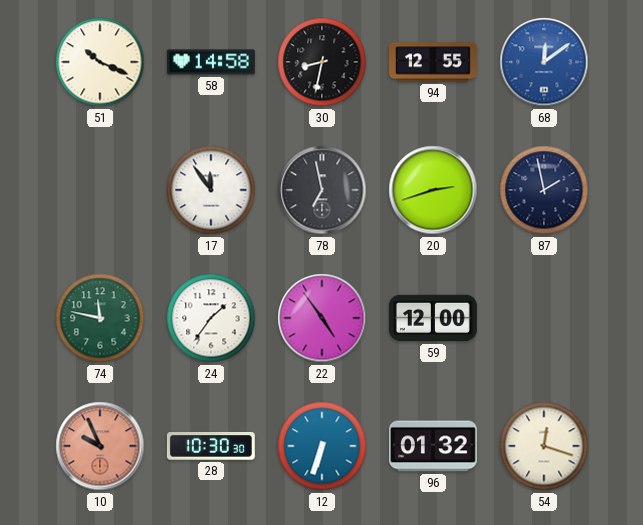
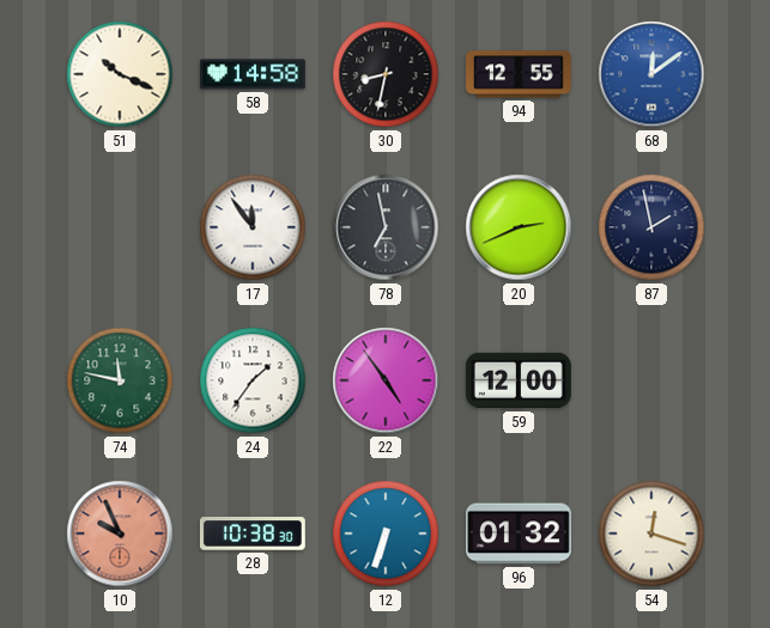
20: 2:42 -> 2:41
28: 10:30 -> 10:38
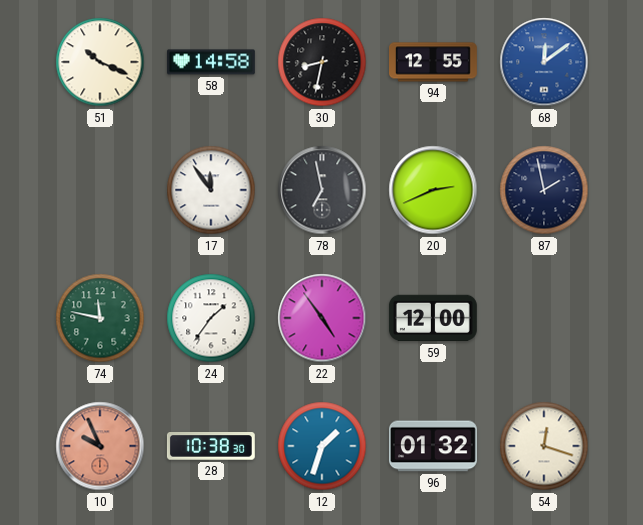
12: 6:33 -> 1:33
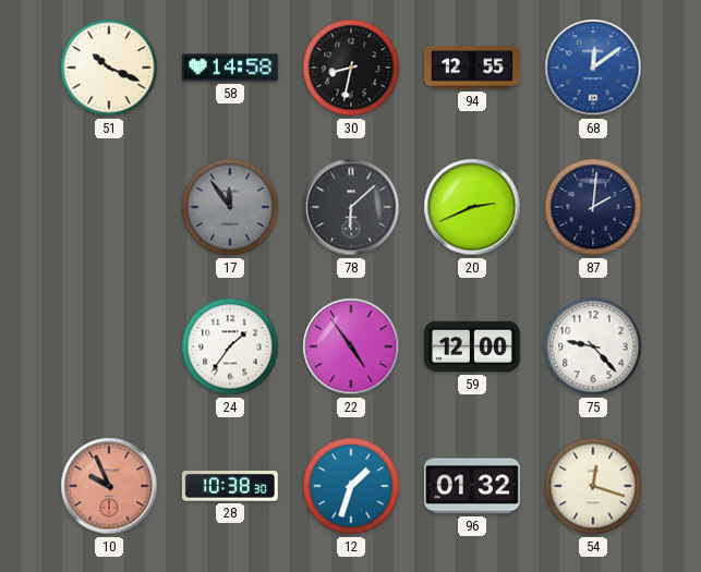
17 dial: white -> grey
78: 6:58 -> 6:08
87: 1:58 -> 2:01
74: 11:47 -> none
75: none -> 9:23
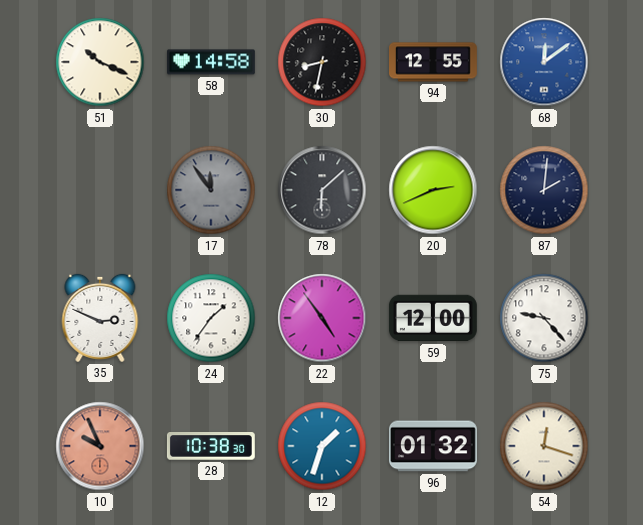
35: none -> 2:49
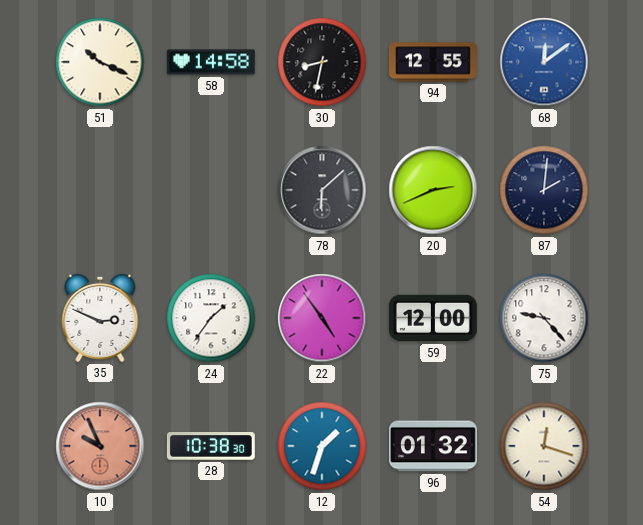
17: 11:54 -> none
